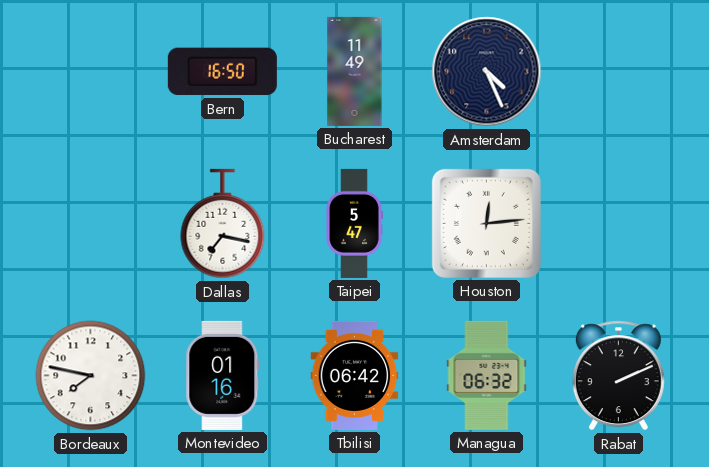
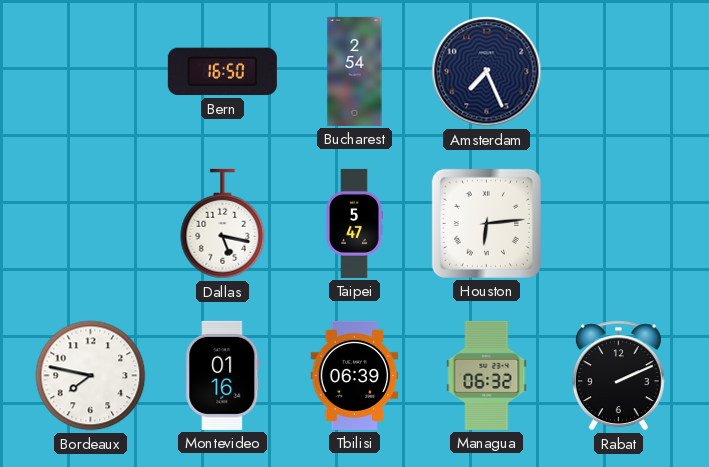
Bucharest: 11:49 -> 2:54
Amsterdam: 4:26 -> 7:26
Dallas: 7:17 -> 5:17
Houston: 12:14 -> 6:14
Tbilisi: 06:42 -> 06:39
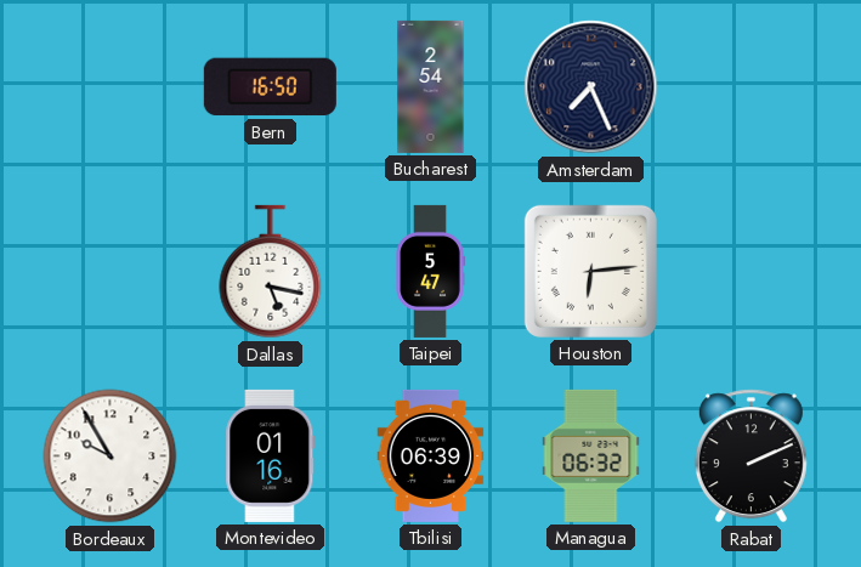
Bordeaux: 7:47 -> 9:55
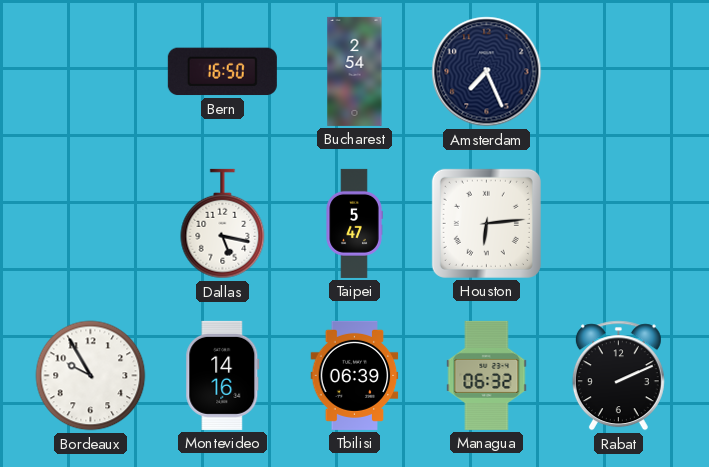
Montevideo: 01:16 -> 14:16
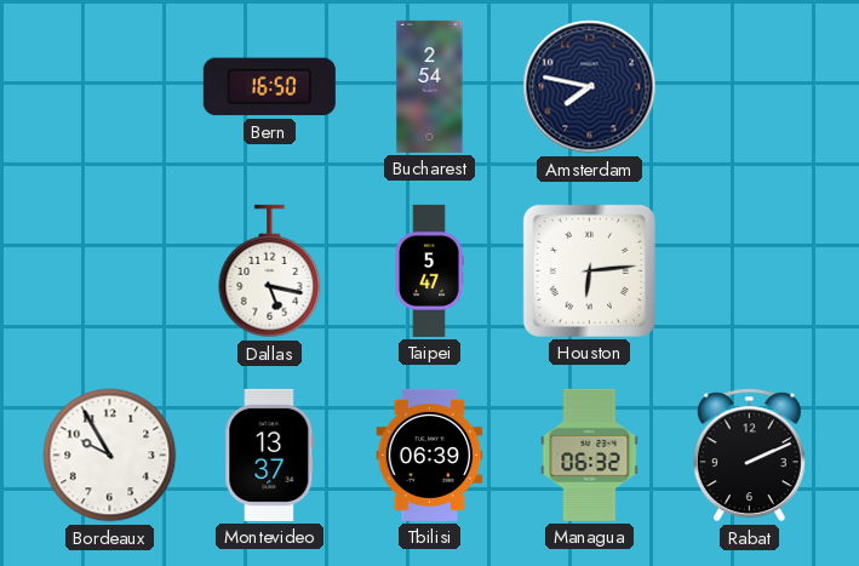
Amsterdam: 7:26 -> 7:47
Montevideo: 14:16 -> 13:37
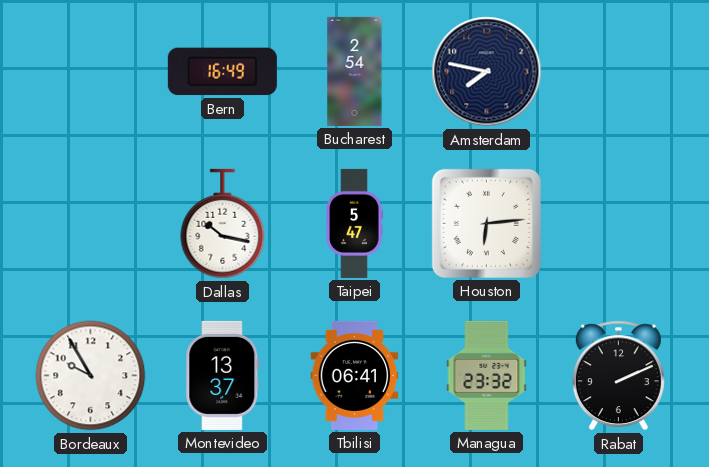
Bern: 16:50 -> 16:49
Dallas: 5:17 -> 10:17
Tbilisi: 06:39 -> 06:41
Managua: 06:32 -> 23:32
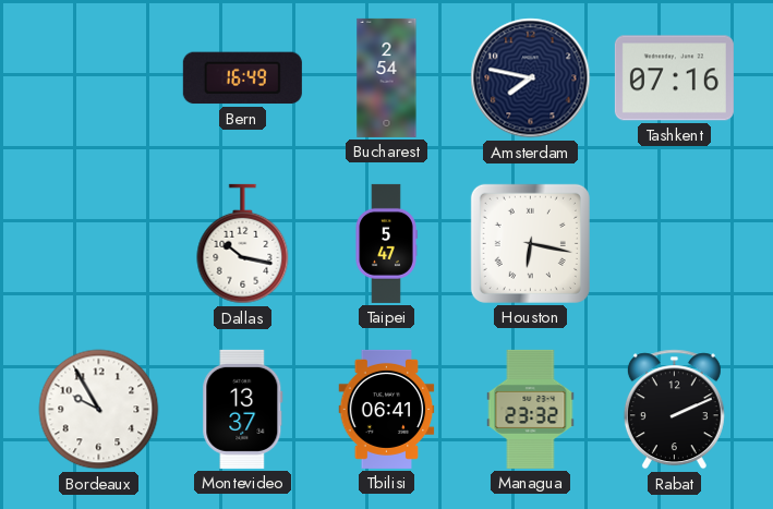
Tashkent: none -> 07:16
Houston: 6:14 -> 6:17
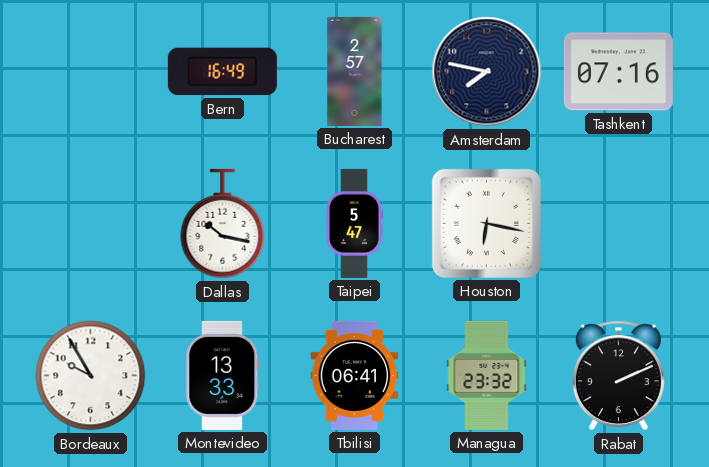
Bucharest: 2:54 -> 2:57
Montevideo: 13:37 -> 13:33
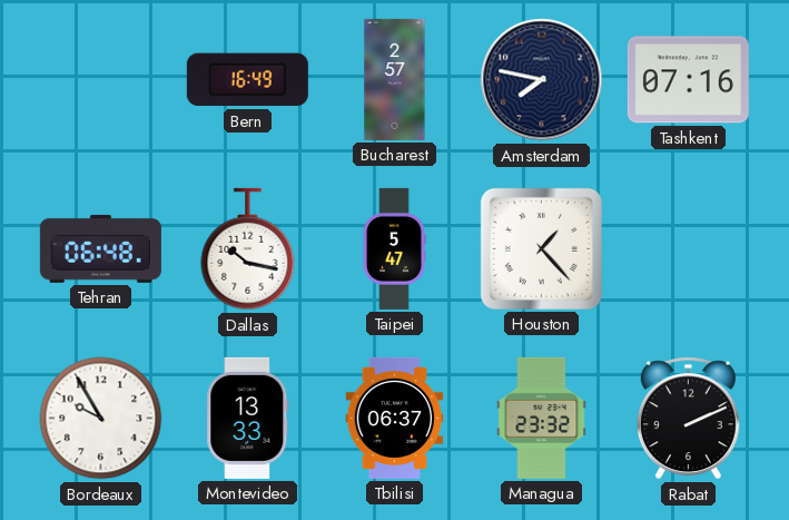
Tehran: none -> 06:48
Houston: 6:17 -> 1:23
Tbilisi: 06:41 -> 06:37
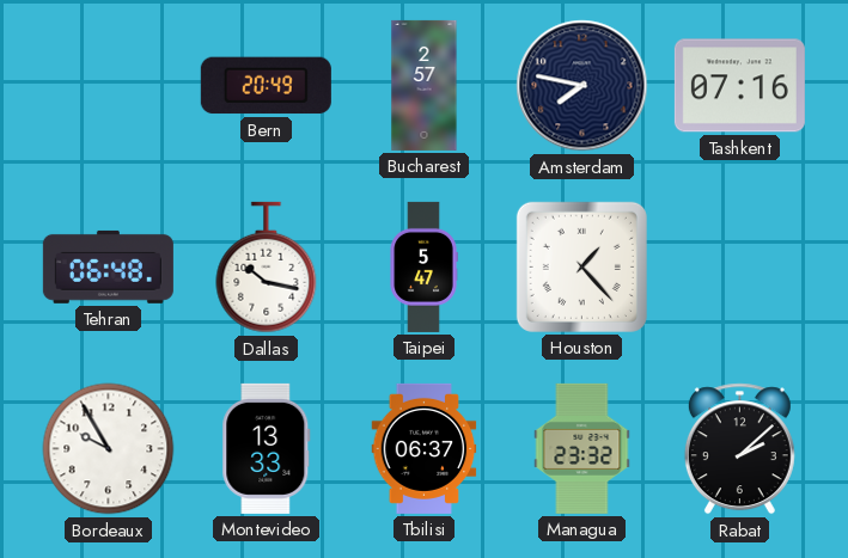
Bern: 16:49 -> 20:49
Rabat: 2:11 -> 2:08
